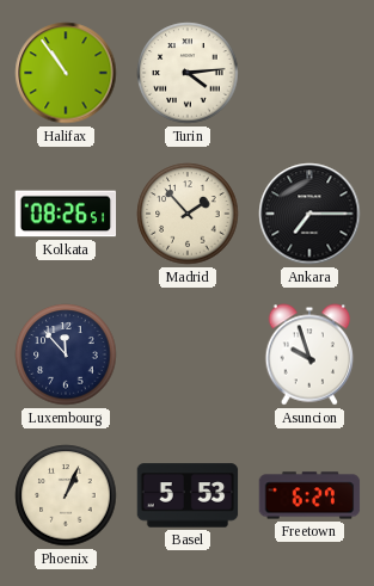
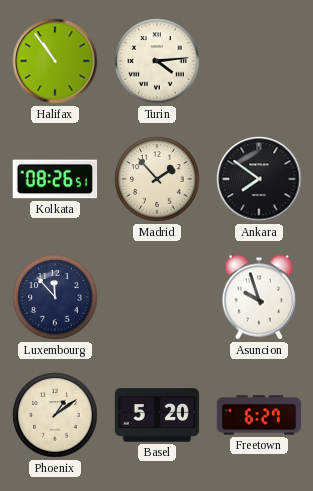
Ankara: 7:15 -> 7:51
Phoenix: 1:04 -> 1:09
Basel: 5:53 -> 5:20
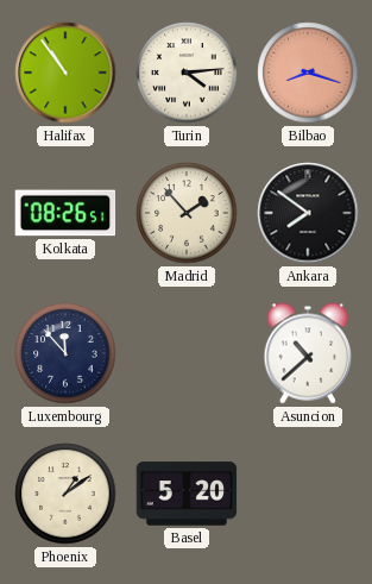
Bilbao: none -> 8:18
Asuncion: 9:57 -> 10:38
Freetown: 6:27 -> none
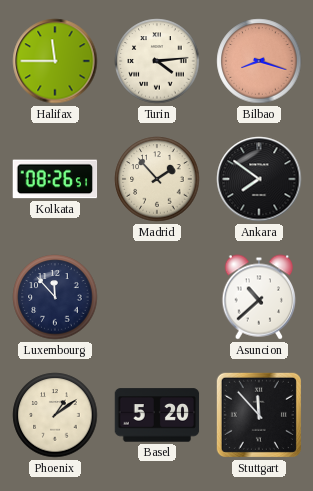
Halifax: 10:54 -> 11:45
Stuttgart: none -> 11:53
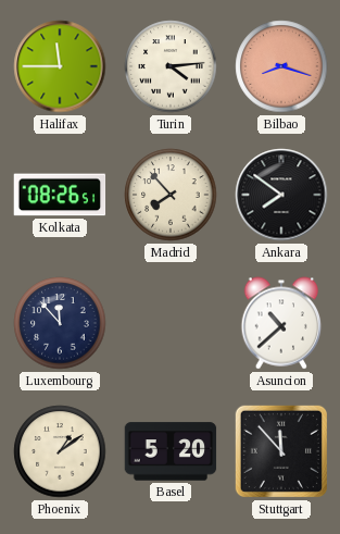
Madrid: 1:53 -> 7:53
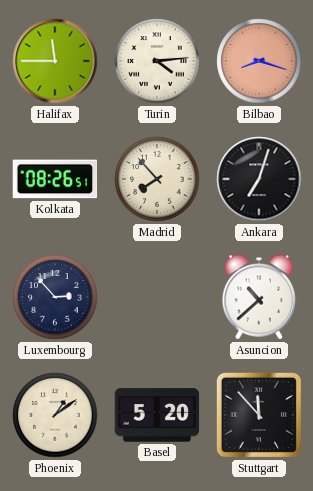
Ankara: 7:51 -> 7:03
Luxembourg: 11:53 -> 2:53
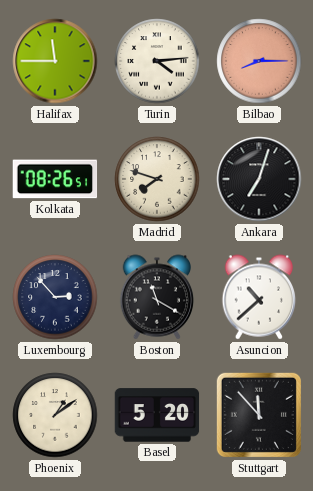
Bilbao: 8:18 -> 8:15
Madrid: 7:53 -> 7:48
Boston: none -> 11:20
